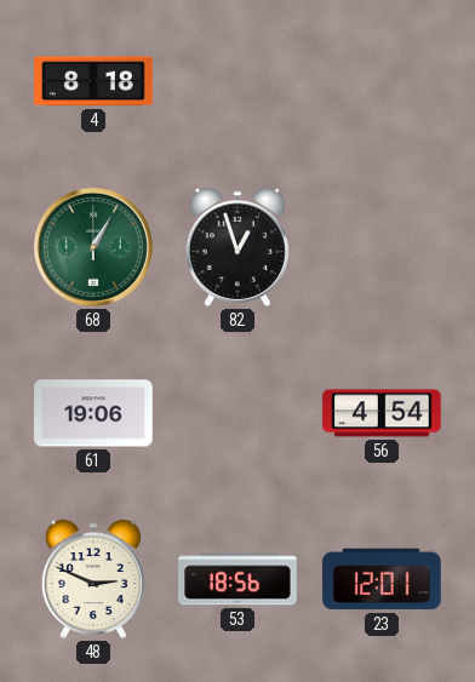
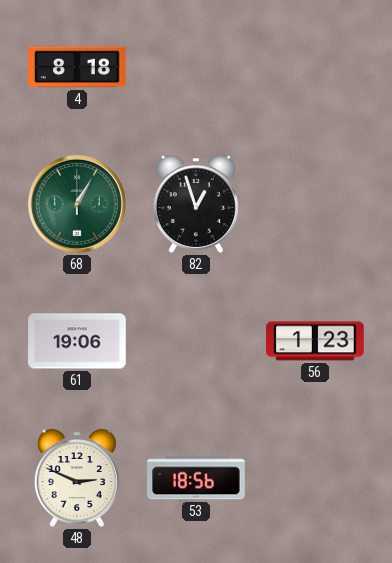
56: 4:54 -> 1:23
23: 12:01 -> none
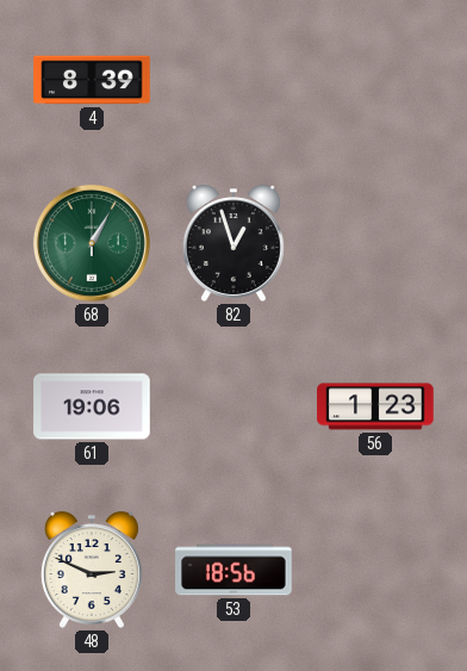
4: 8:18 -> 8:39
